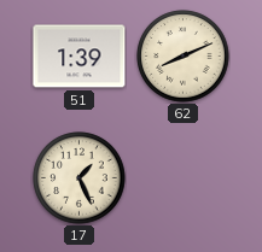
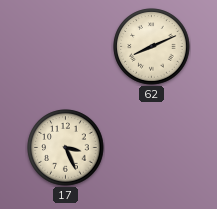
51: 1:39 -> none
17: 1:26 -> 3:26
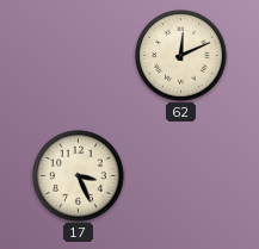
62: 8:11 -> 12:11
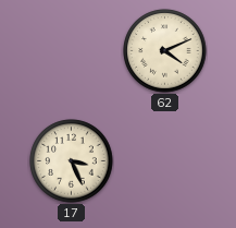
62: 12:11 -> 4:11
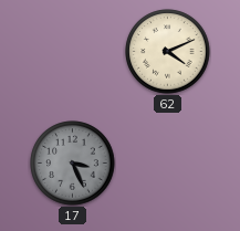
17 dial: cream -> grey
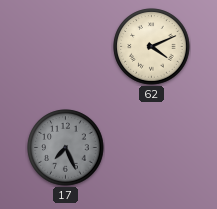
17: 3:26 -> 7:26
